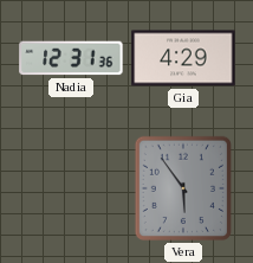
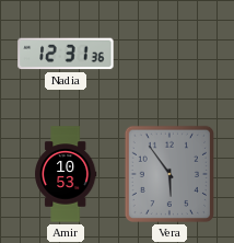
Gia: 4:29 -> none
Amir: none -> 10:53
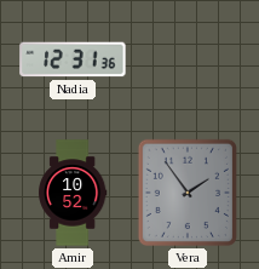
Amir: 10:53 -> 10:52
Vera: 5:54 -> 1:54
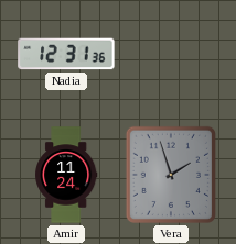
Amir: 10:52 -> 11:24
Vera: 1:54 -> 1:57
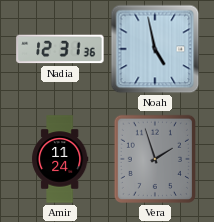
Noah: none -> 4:58
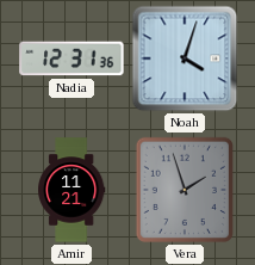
Noah: 4:58 -> 4:03
Amir: 11:24 -> 11:21
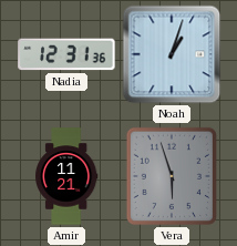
Noah: 4:03 -> 1:03
Vera: 1:57 -> 5:57
